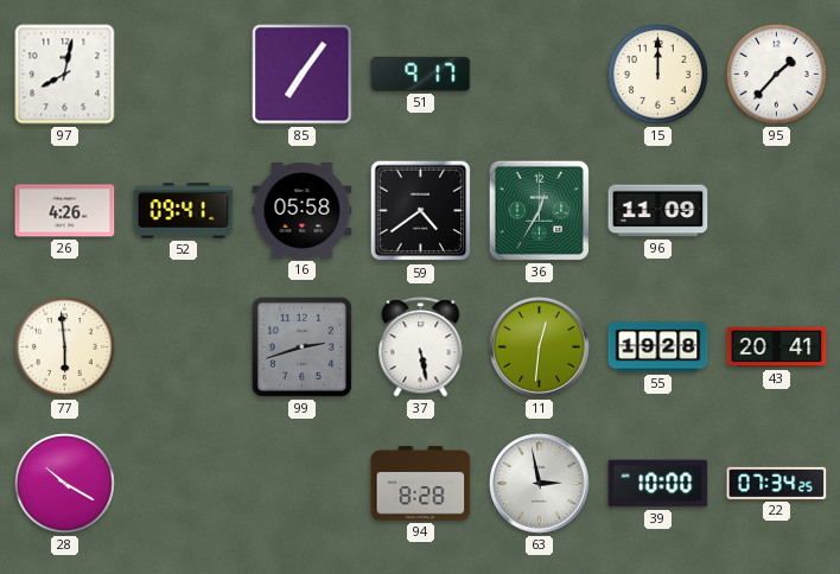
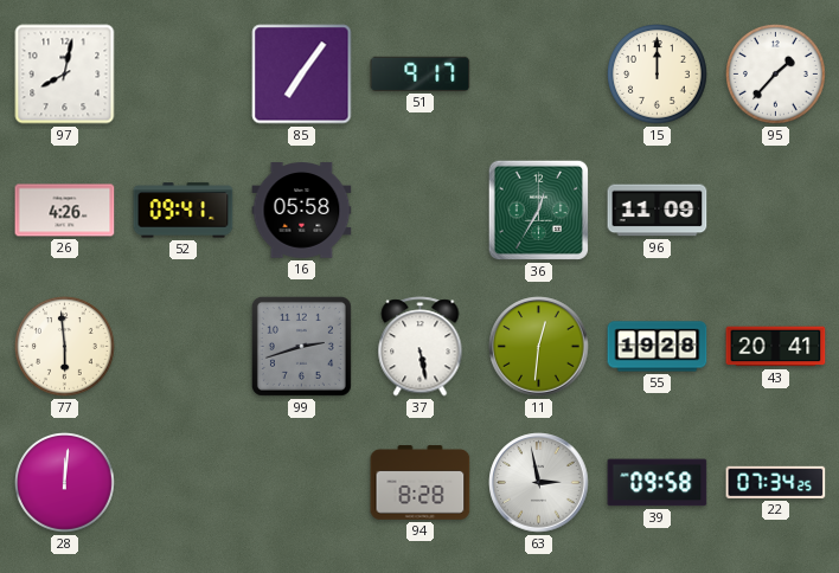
59: 4:39 -> none
28: 10:20 -> 12:01
39: 10:00 -> 09:58
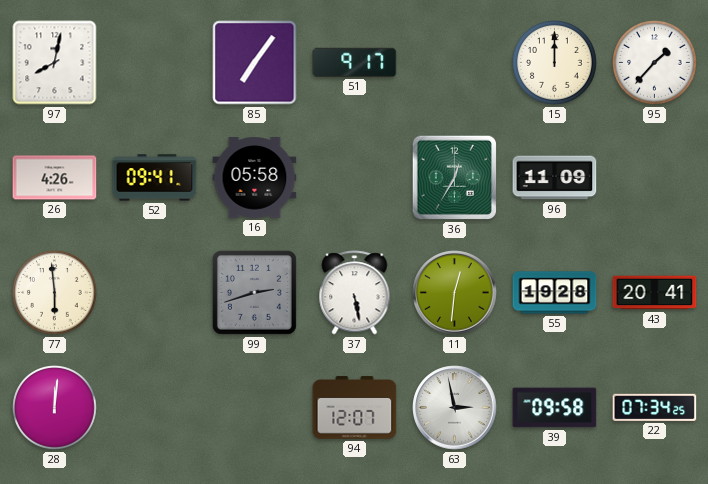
94: 8:28 -> 12:07
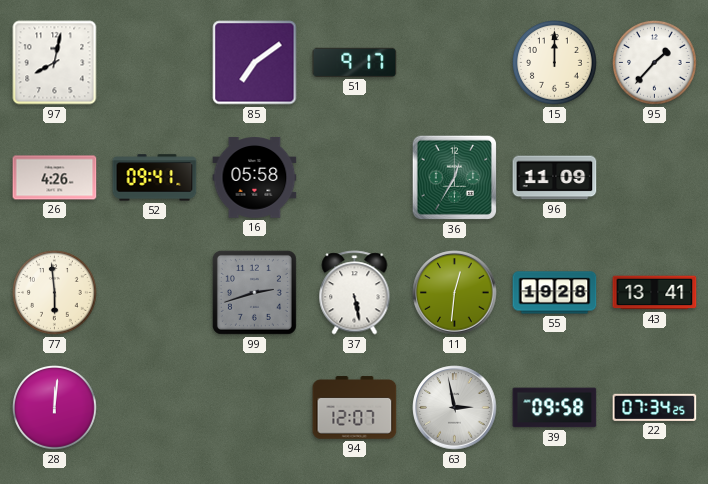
85: 7:06 -> 7:09
43: 20:41 -> 13:41
